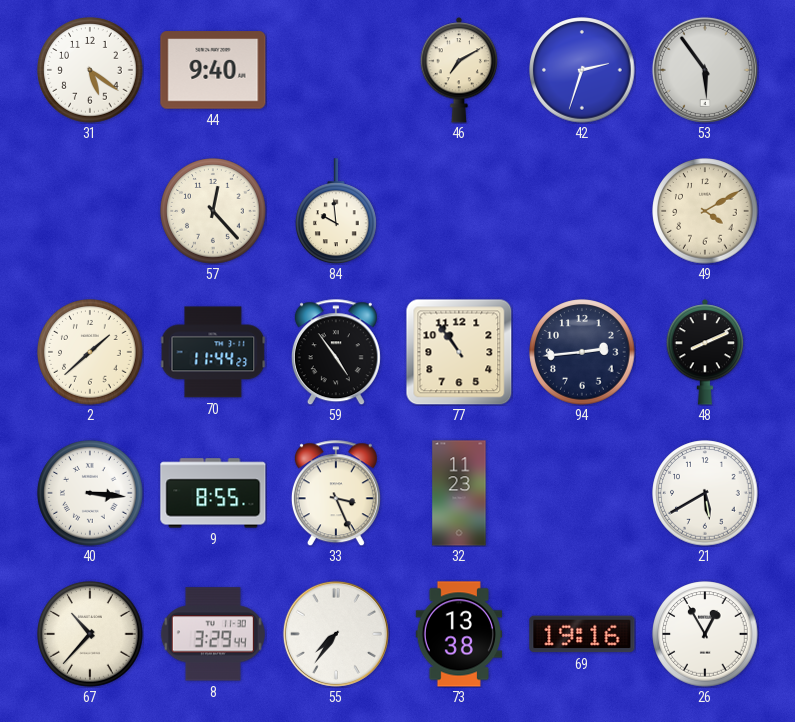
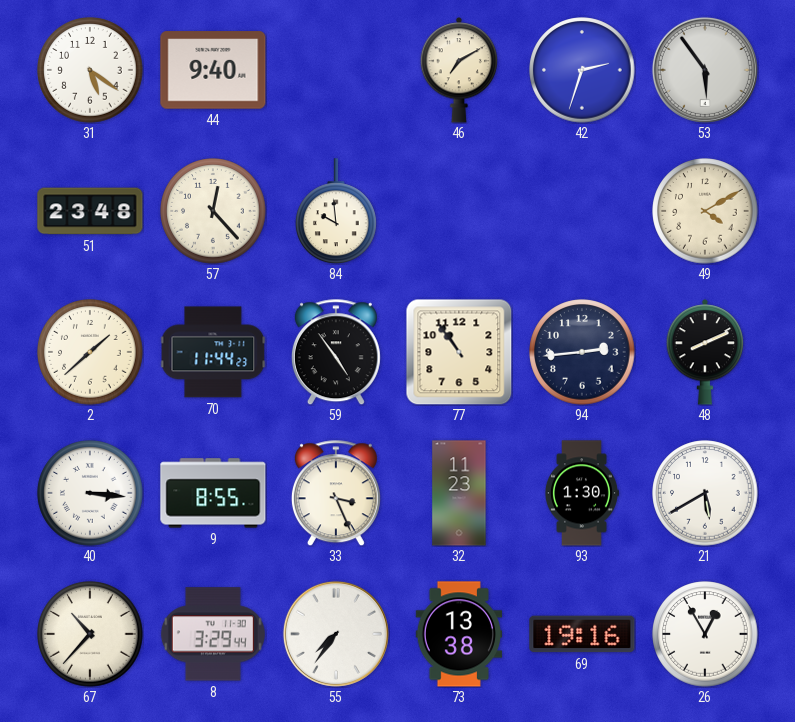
51: none -> 23:48
93: none -> 1:30
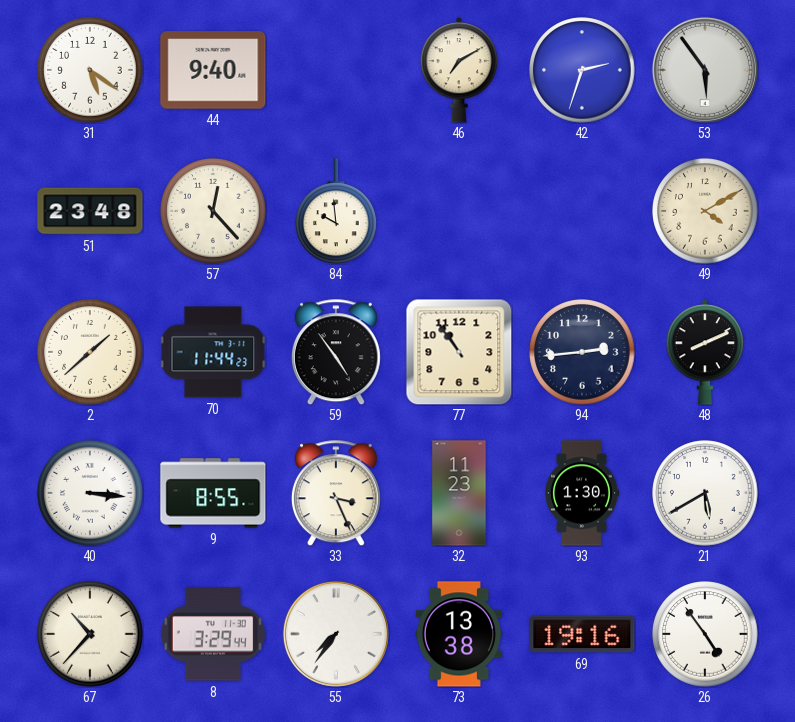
26: 12:55 -> 4:54
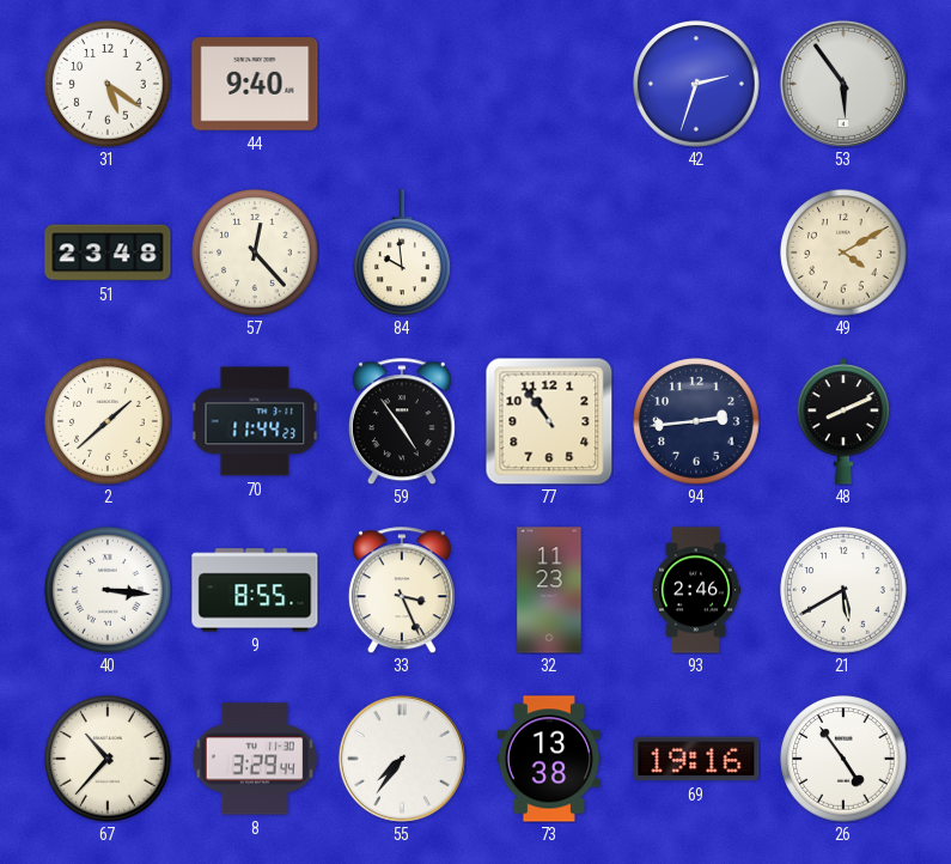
46: 7:10 -> none
93: 1:30 -> 2:46
